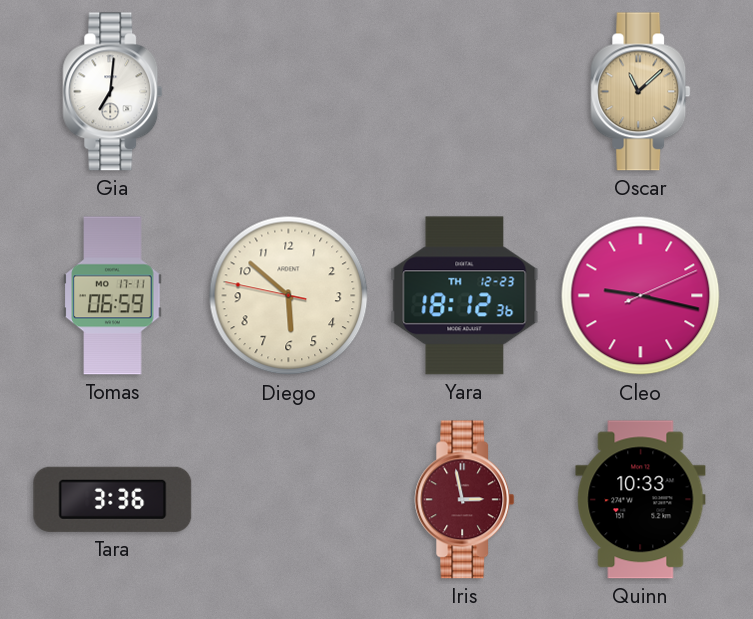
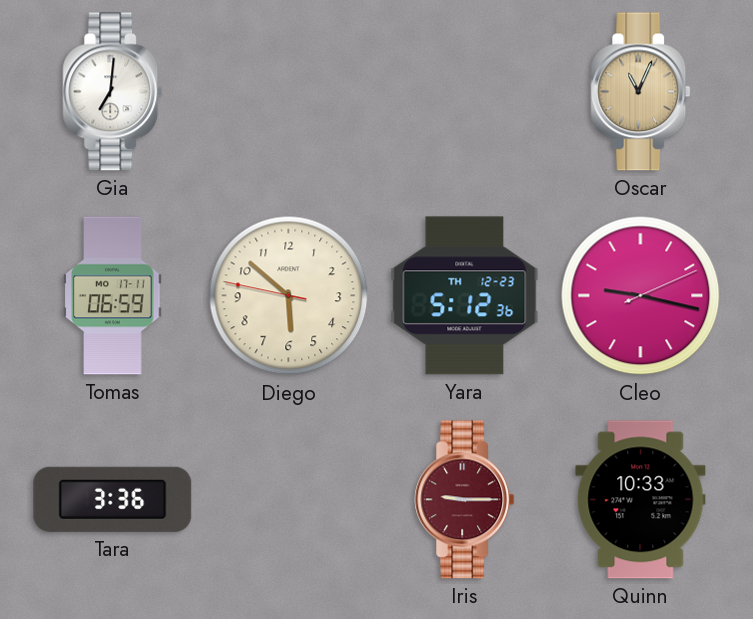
Oscar: 11:08 -> 11:04
Yara: 18:12 -> 5:12
Iris: 2:58 -> 9:15
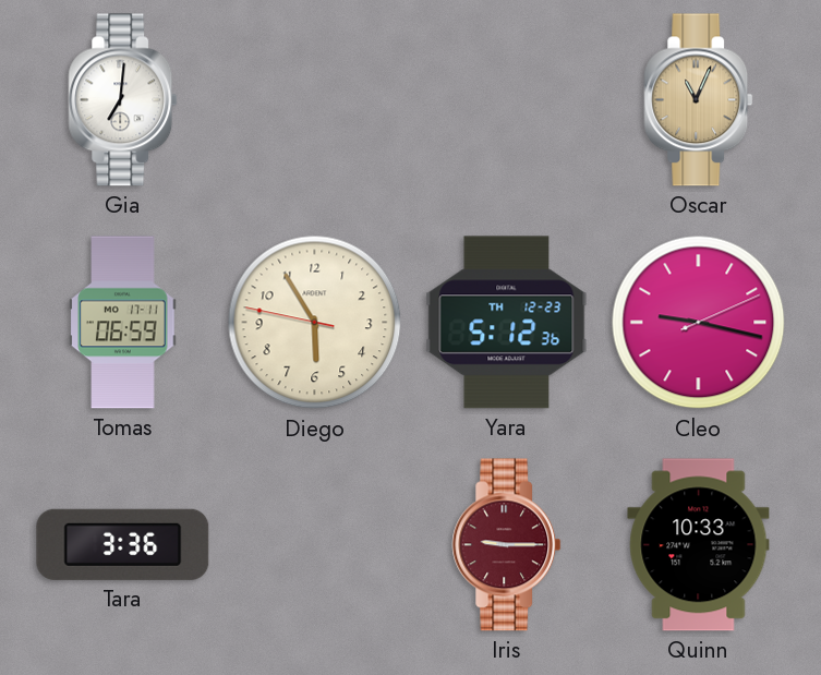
Diego: 5:51 -> 5:54
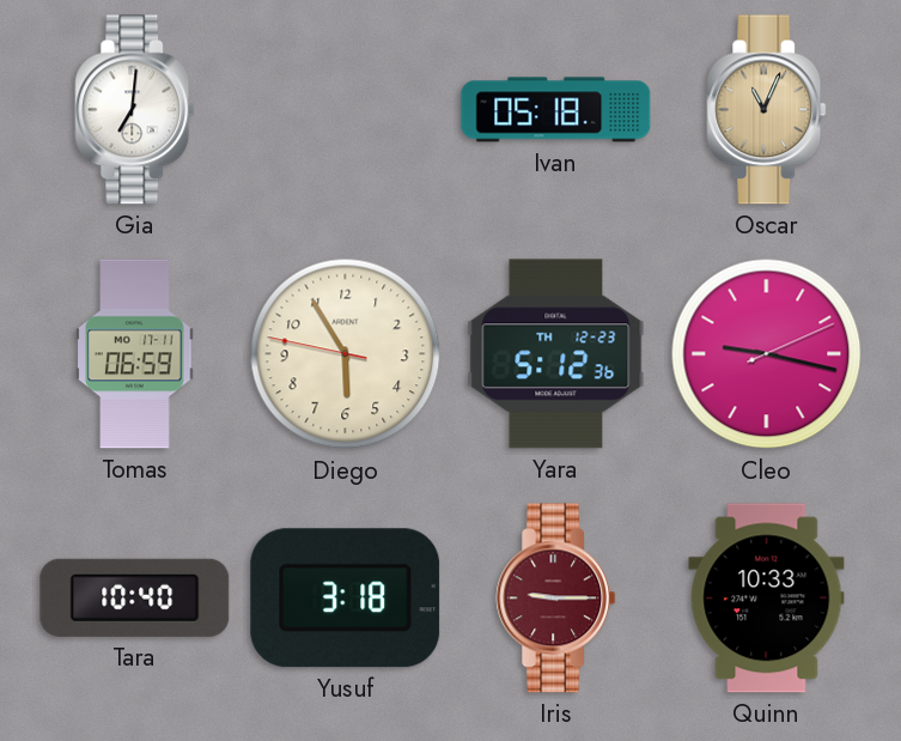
Ivan: none -> 05:18
Tara: 3:36 -> 10:40
Yusuf: none -> 3:18
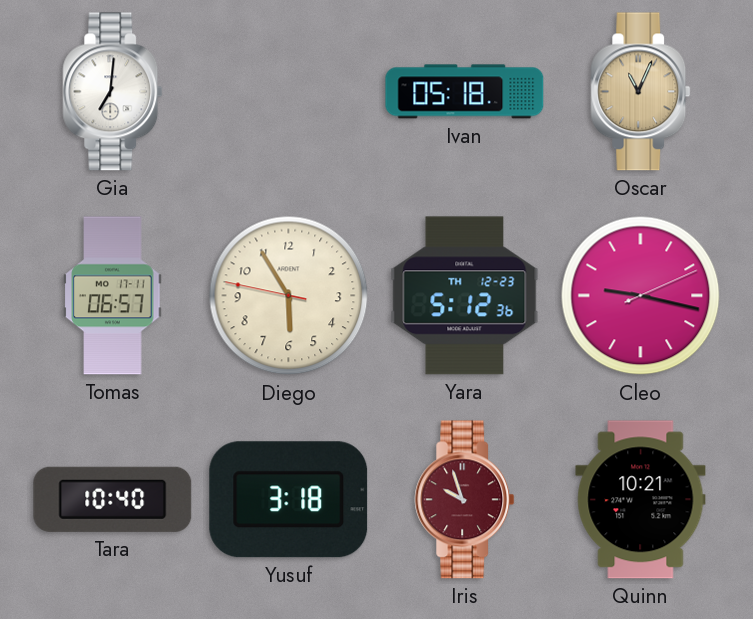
Tomas: 06:59 -> 06:57
Iris: 9:15 -> 9:57
Quinn: 10:33 -> 10:21
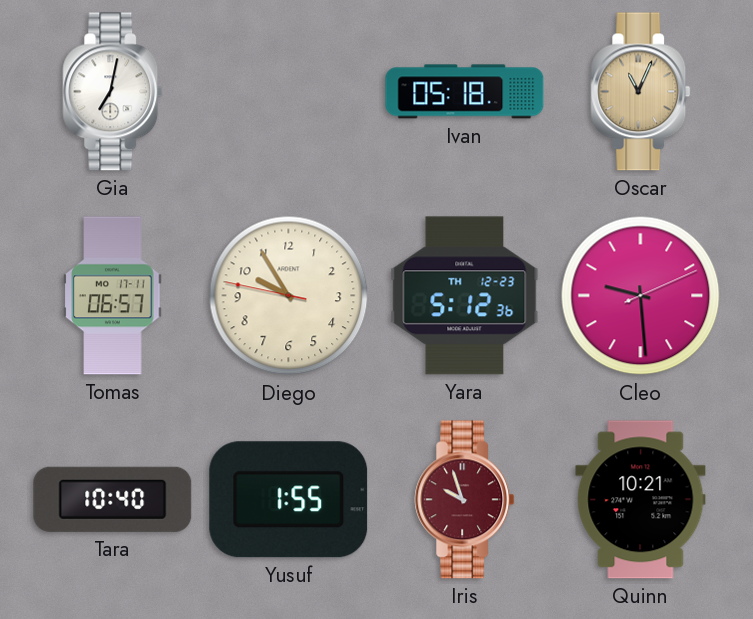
Gia: 7:01 -> 7:02
Diego: 5:54 -> 9:54
Cleo: 9:17 -> 9:29
Yusuf: 3:18 -> 1:55
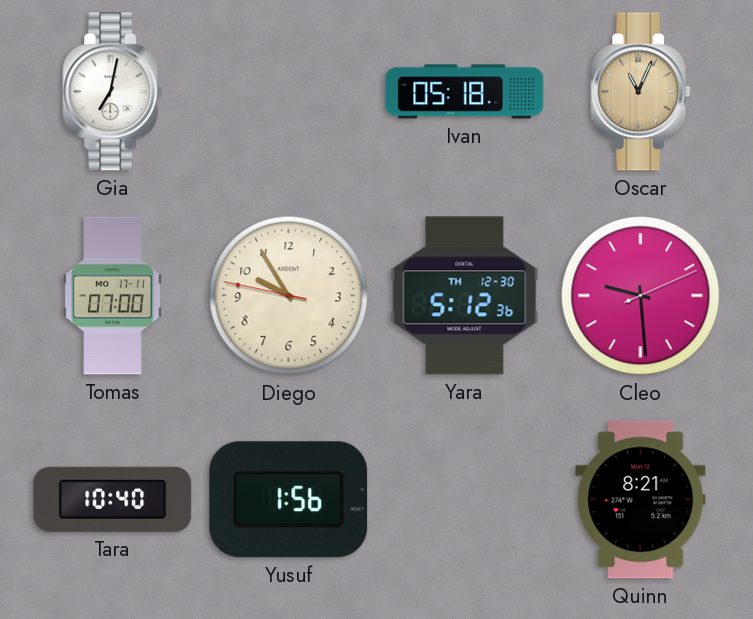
Tomas: 06:57 -> 07:00
Yara date: TH 12-23 -> TH 12-30
Yusuf: 1:55 -> 1:56
Iris: 9:57 -> none
Quinn: 10:21 -> 8:21
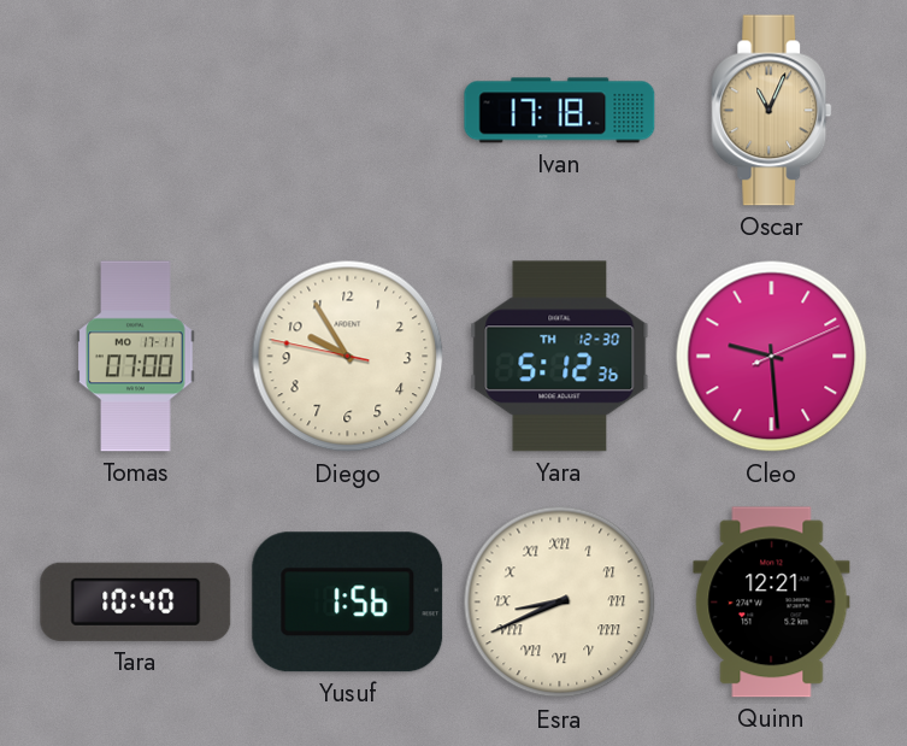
Gia: 7:02 -> none
Ivan: 05:18 -> 17:18
Esra: none -> 8:41
Quinn: 8:21 -> 12:21
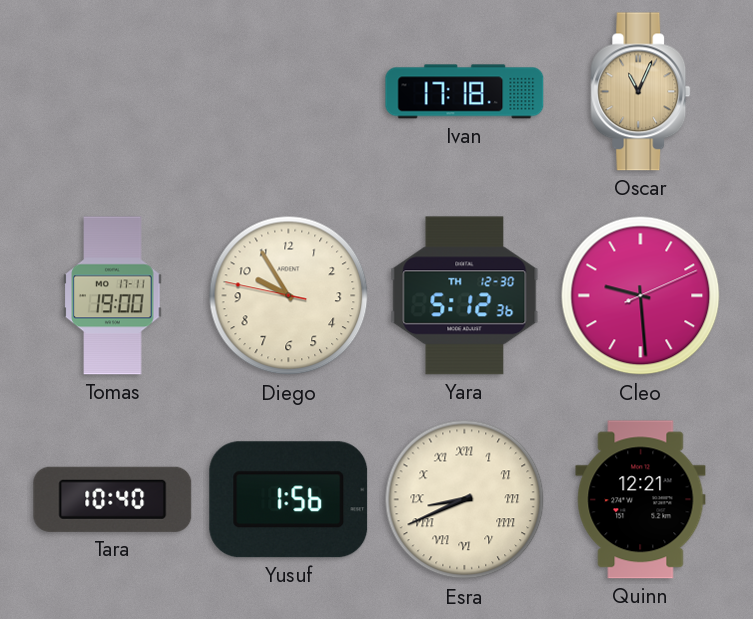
Tomas: 07:00 -> 19:00
